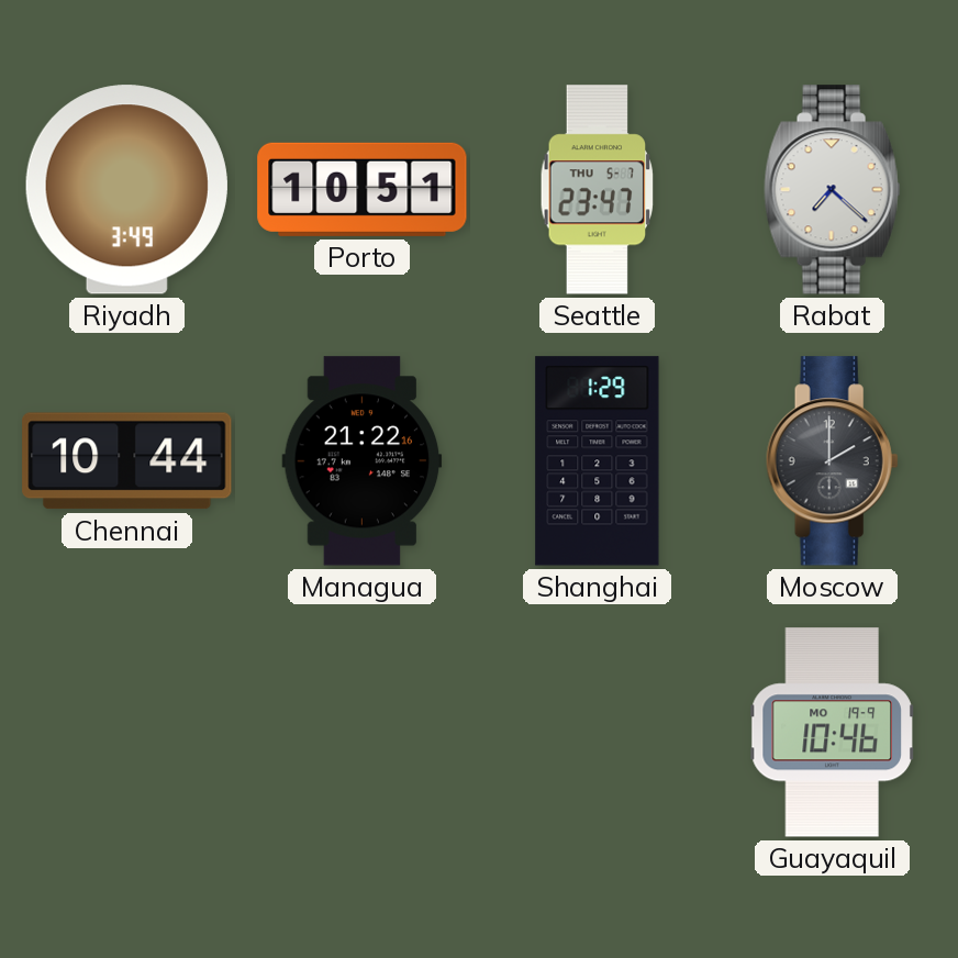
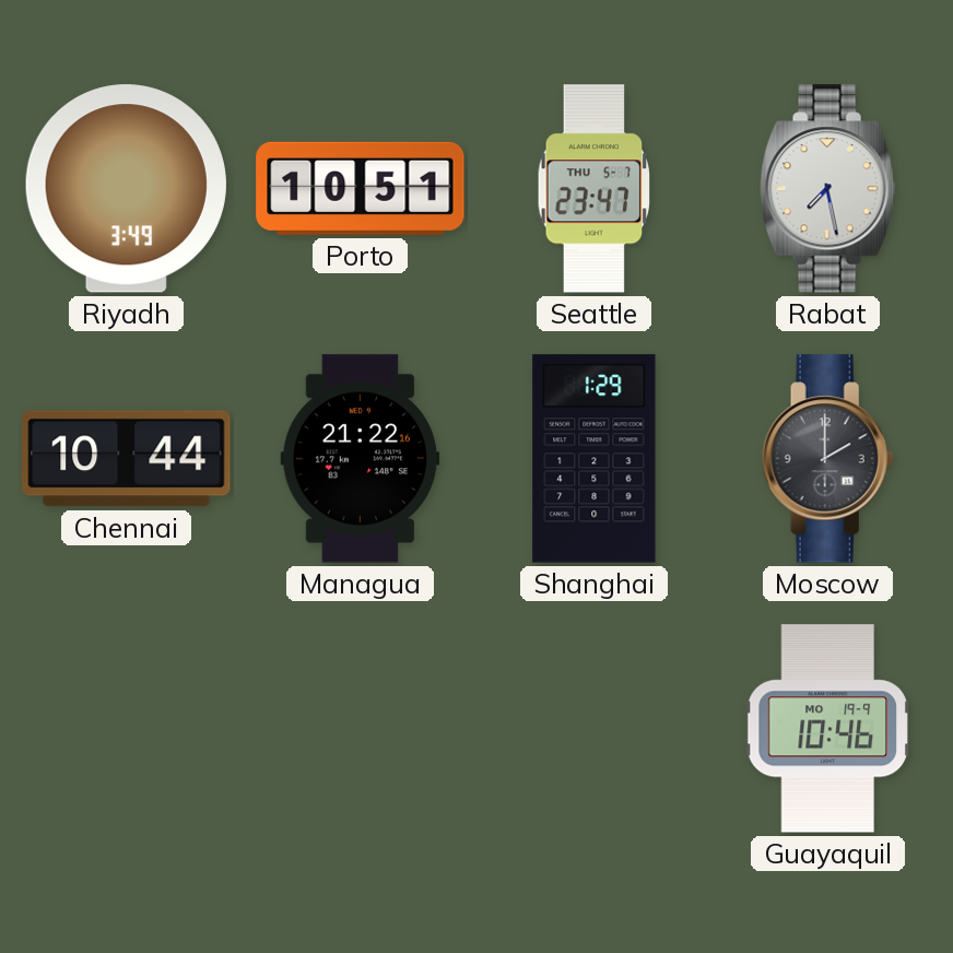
Rabat: 7:22 -> 7:28
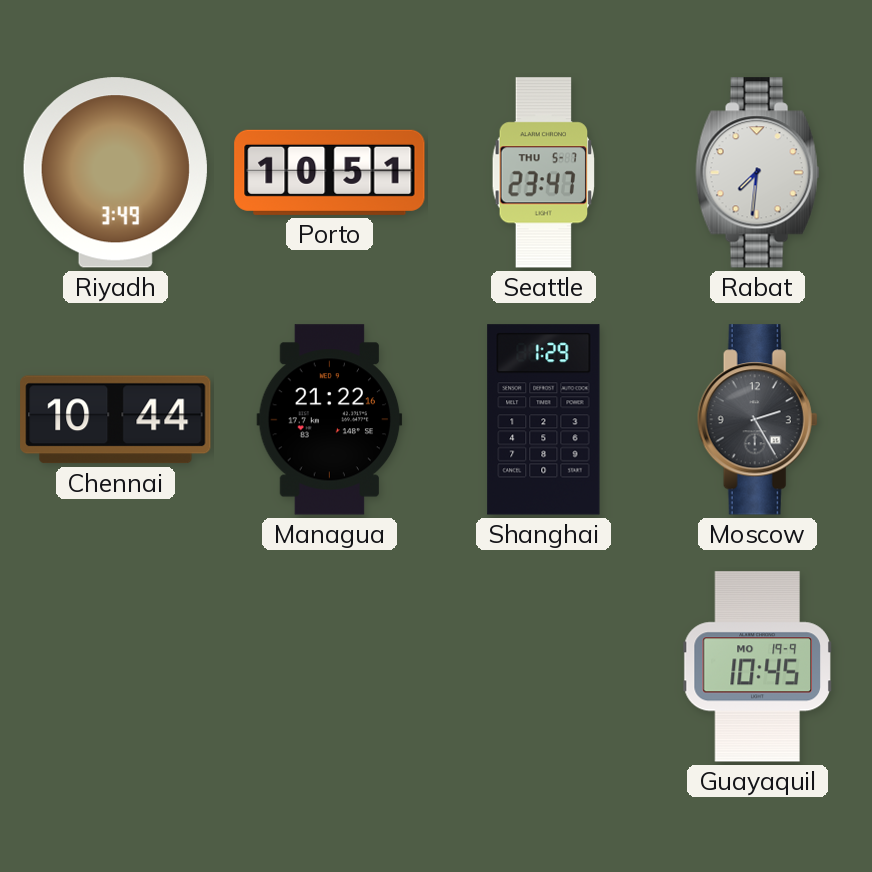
Rabat: 7:28 -> 7:31
Moscow: 2:00 -> 2:25
Guayaquil: 10:46 -> 10:45
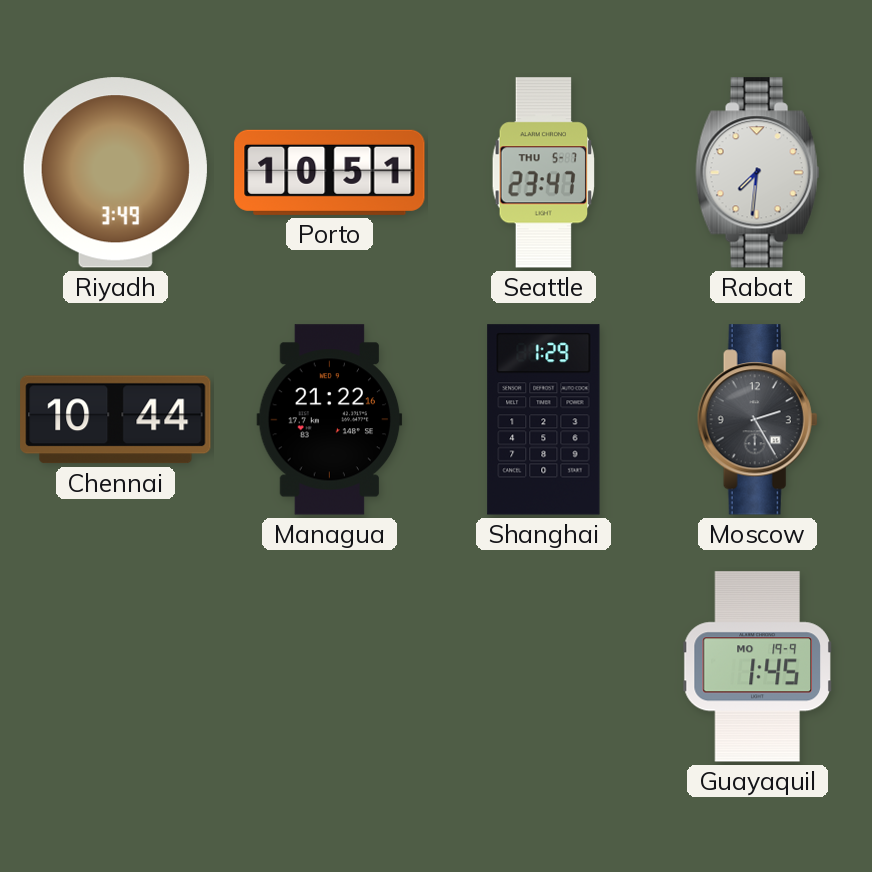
Guayaquil: 10:45 -> 1:45
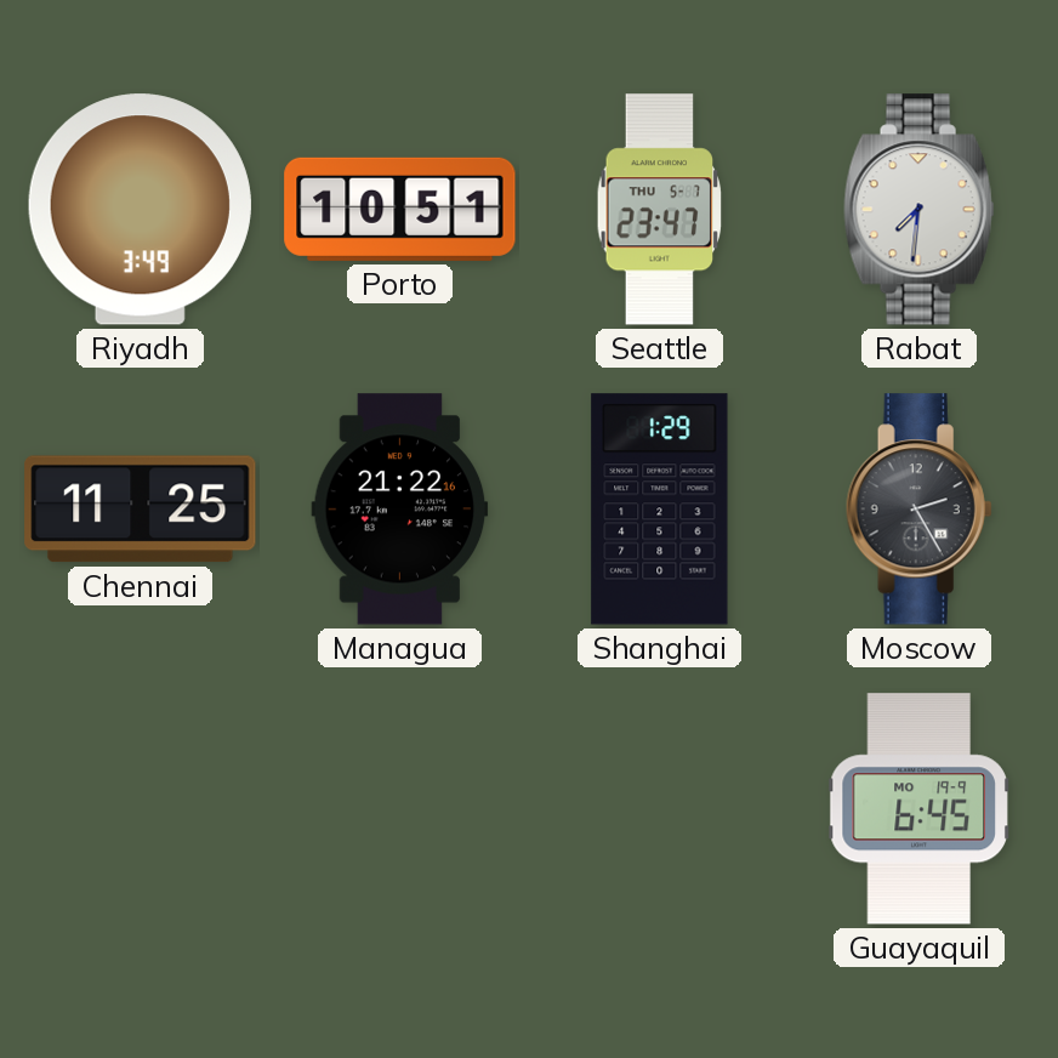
Chennai: 10:44 -> 11:25
Guayaquil: 1:45 -> 6:45
